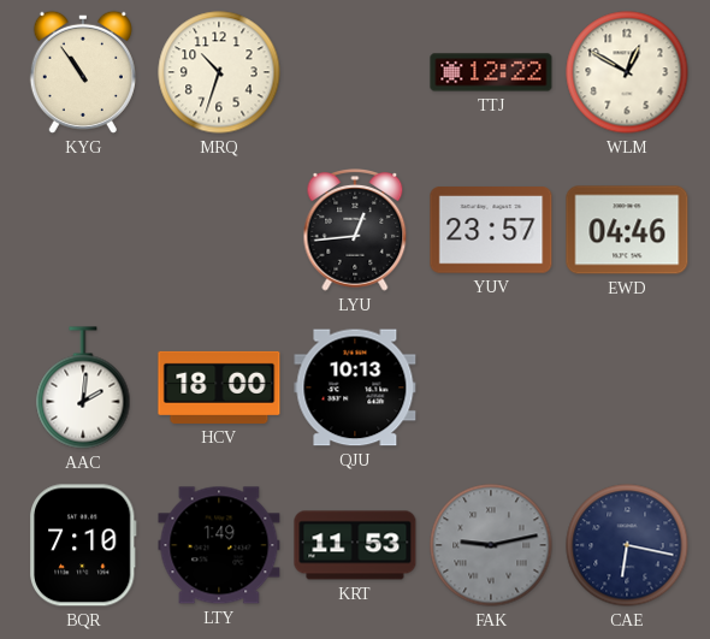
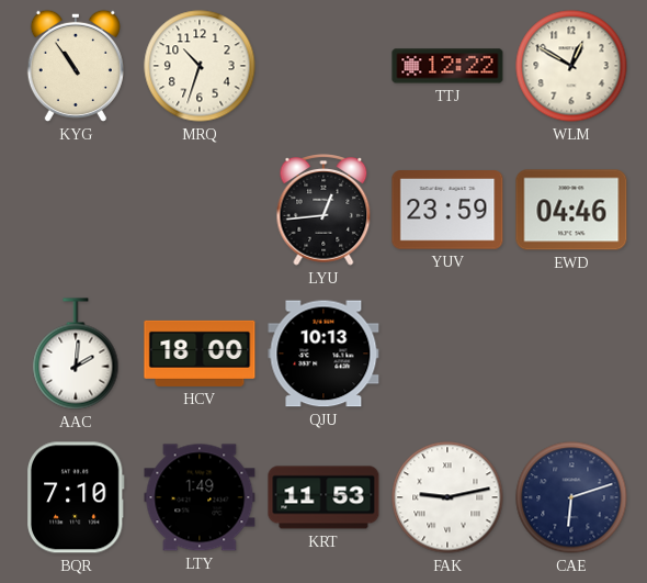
YUV: 23:57 -> 23:59
FAK dial: grey -> white
CAE: 6:17 -> 6:12
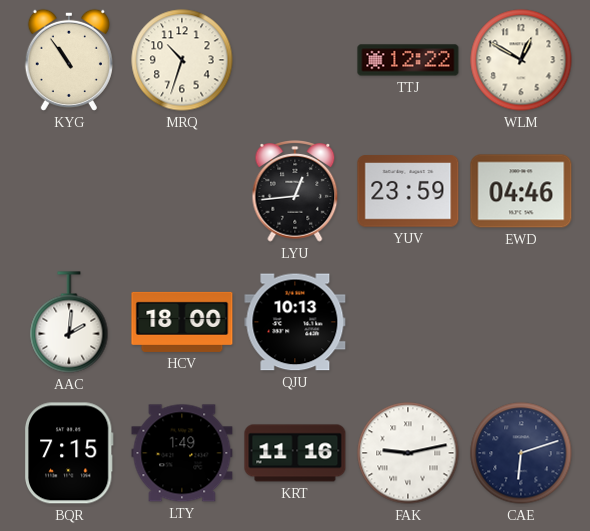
BQR: 7:10 -> 7:15
KRT: 11:53 -> 11:16
